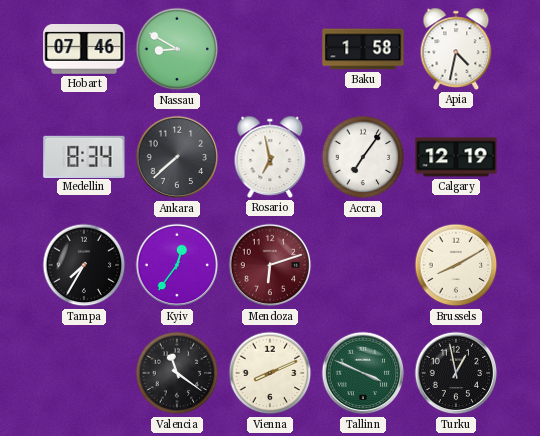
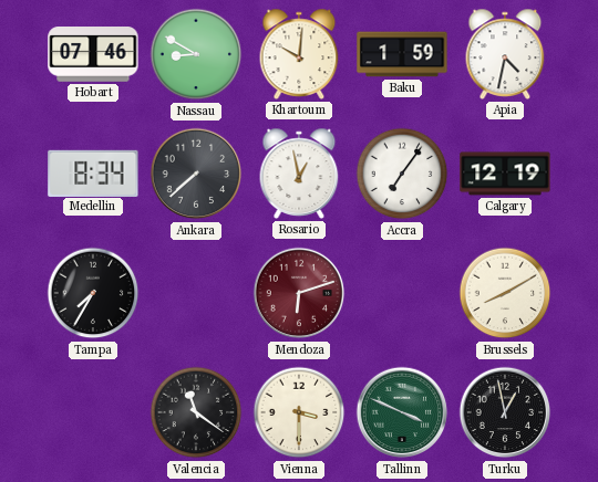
Khartoum: none -> 10:01
Baku: 1:58 -> 1:59
Rosario: 6:58 -> 12:58
Kyiv: 12:36 -> none
Vienna: 8:11 -> 3:30
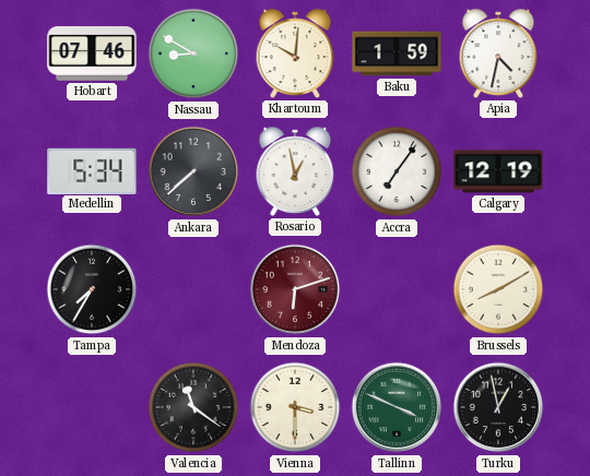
Medellin: 8:34 -> 5:34
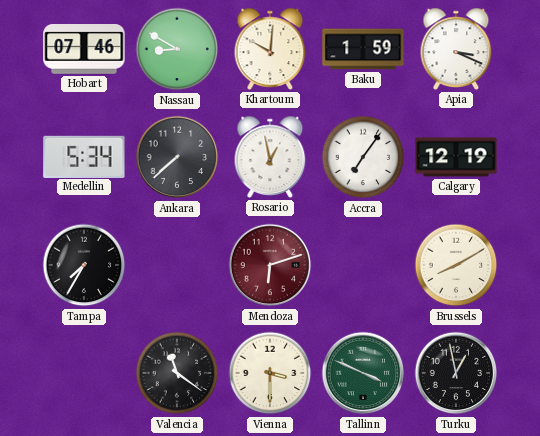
Apia: 4:32 -> 3:19
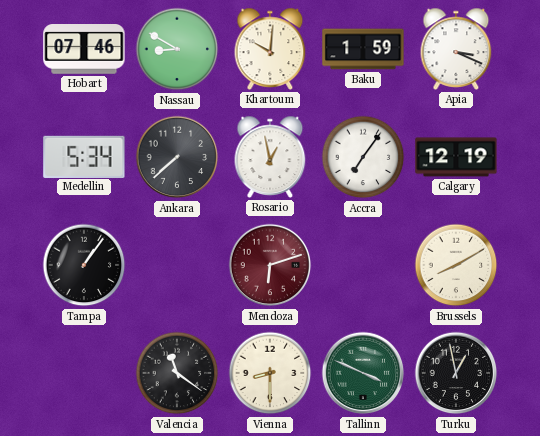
Tampa: 7:35 -> 1:06
Vienna: 3:30 -> 8:30
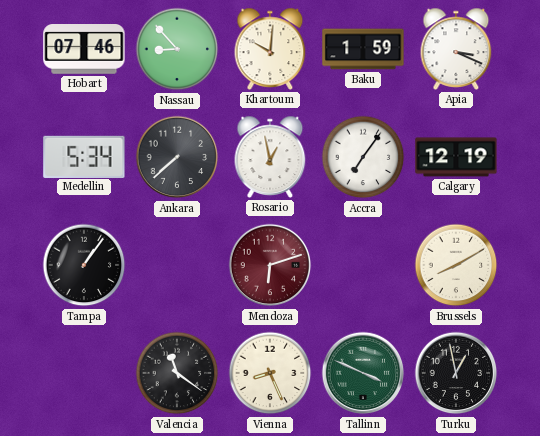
Nassau: 8:50 -> 8:53
Vienna: 8:30 -> 8:26
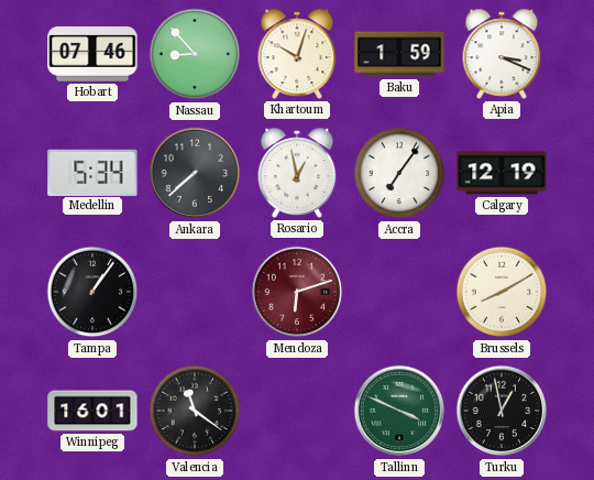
Khartoum: 10:01 -> 10:03
Winnipeg: none -> 16:01
Vienna: 8:26 -> none
